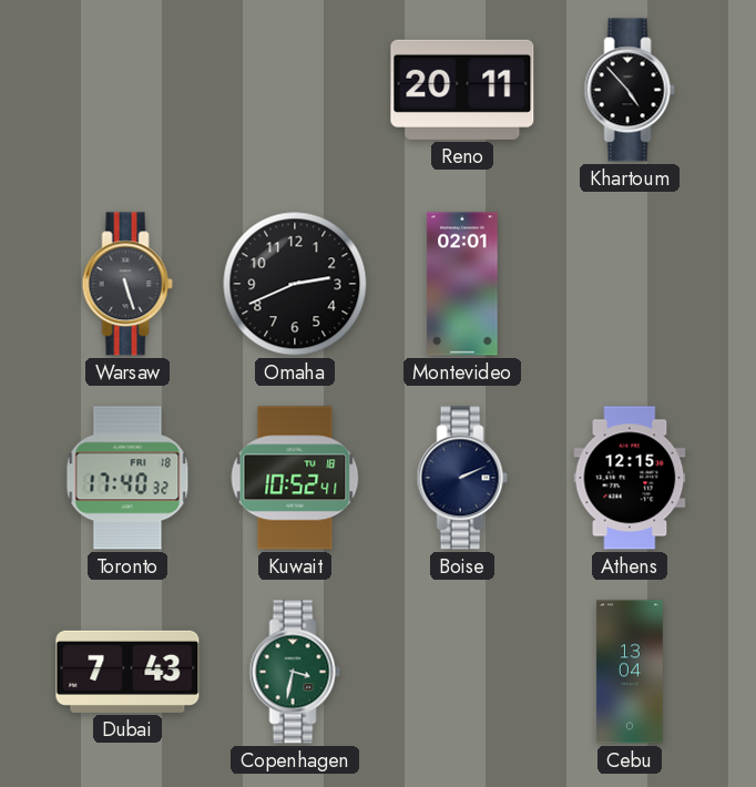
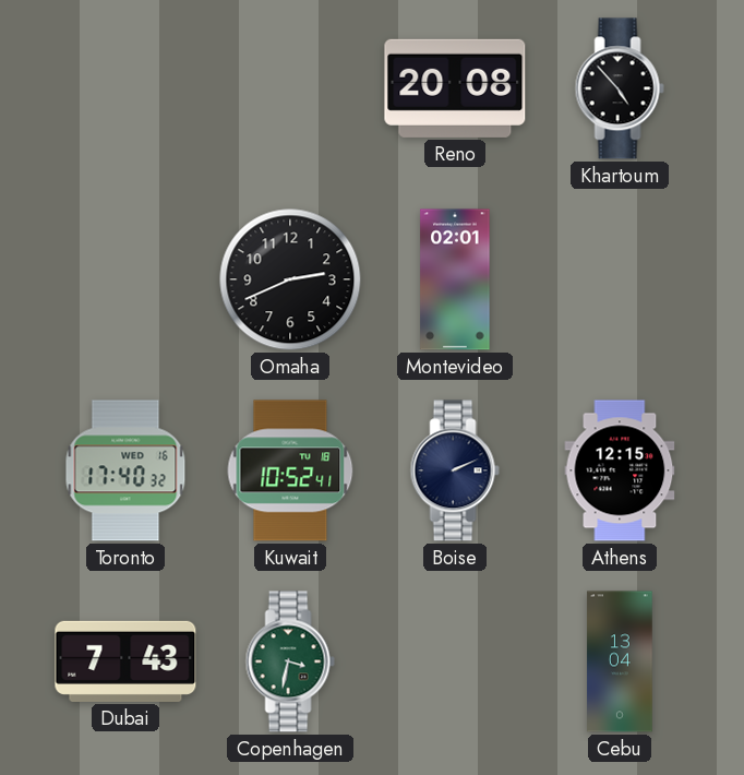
Reno: 20:11 -> 20:08
Warsaw: 5:27 -> none
Toronto date: FRI 18 -> WED 16
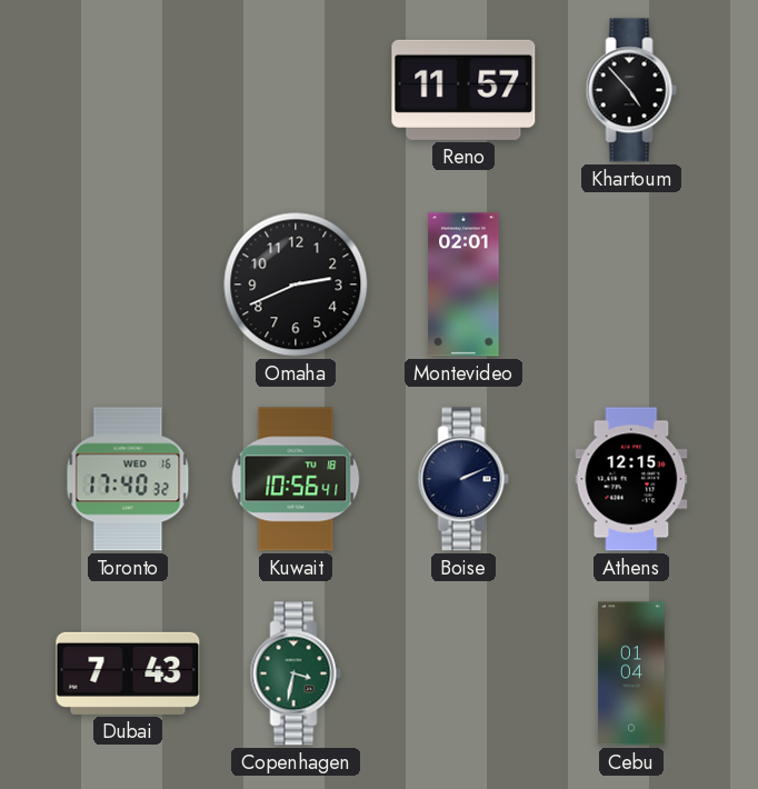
Reno: 20:08 -> 11:57
Kuwait: 10:52 -> 10:56
Cebu: 13:04 -> 01:04
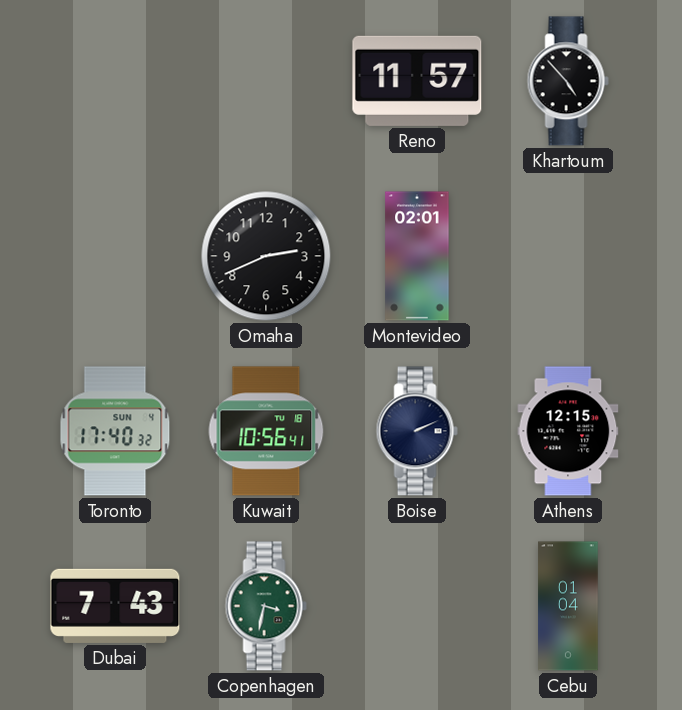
Toronto date: WED 16 -> SUN 4
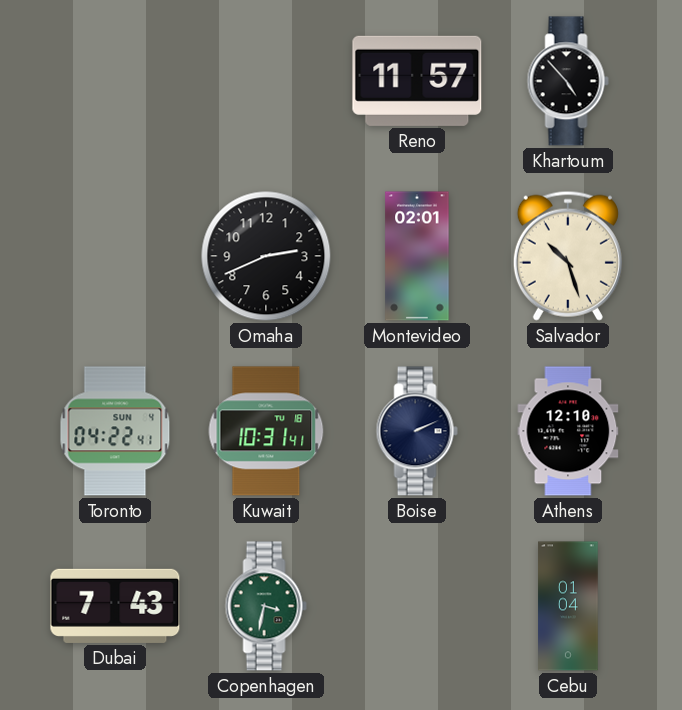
Salvador: none -> 10:27
Toronto: 17:40 -> 04:22
Kuwait: 10:56 -> 10:31
Athens: 12:15 -> 12:10
